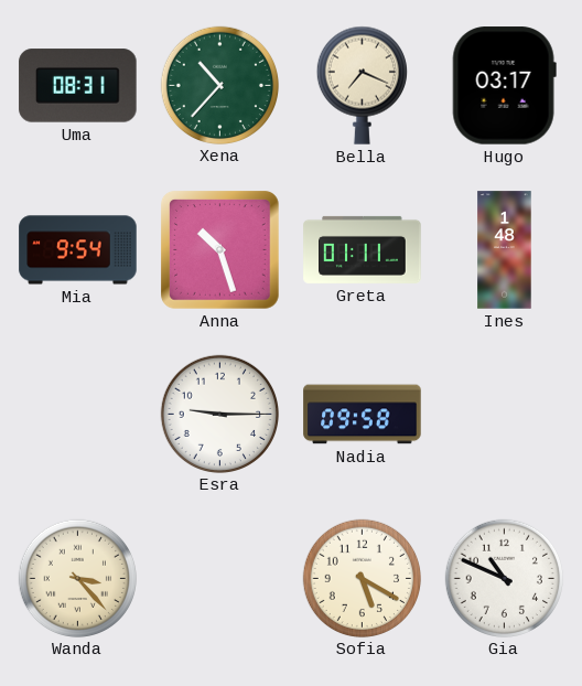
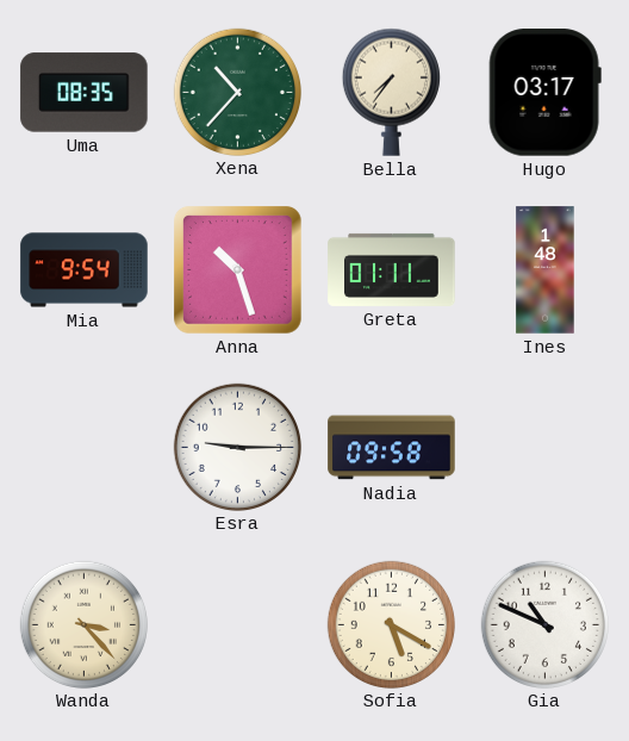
Uma: 08:31 -> 08:35
Bella: 7:19 -> 7:36
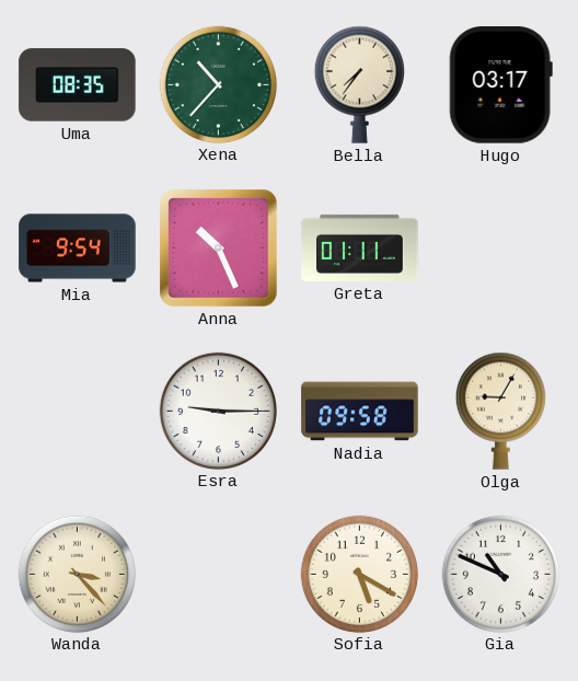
Anna: 10:27 -> 10:26
Ines: 1:48 -> none
Olga: none -> 9:05
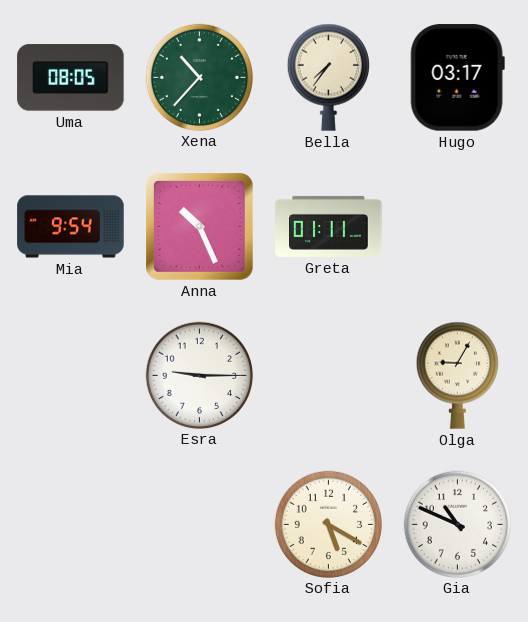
Uma: 08:35 -> 08:05
Nadia: 09:58 -> none
Wanda: 3:23 -> none
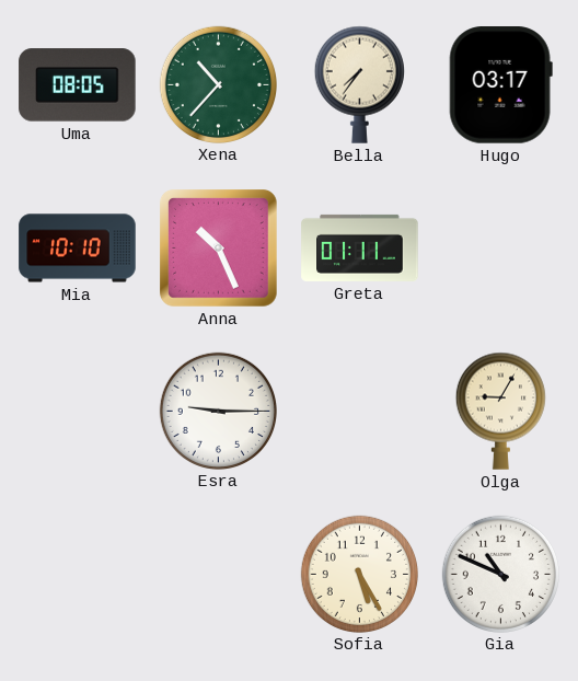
Mia: 9:54 -> 10:10
Sofia: 5:20 -> 5:25
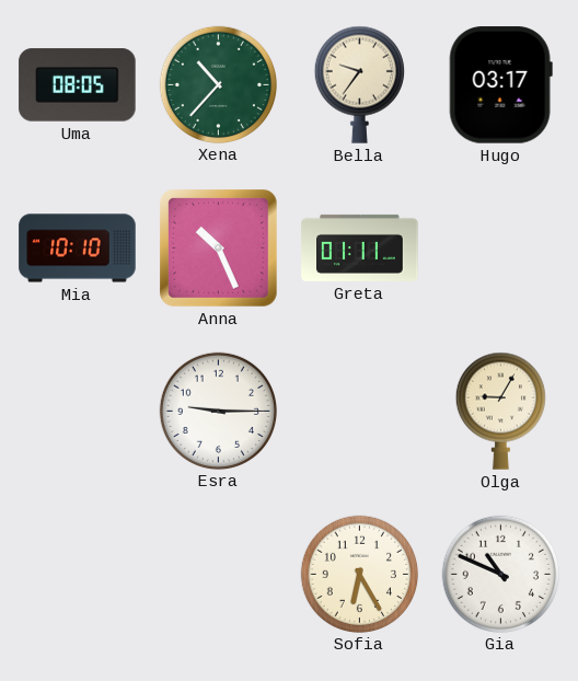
Bella: 7:36 -> 9:36
Sofia: 5:25 -> 6:25
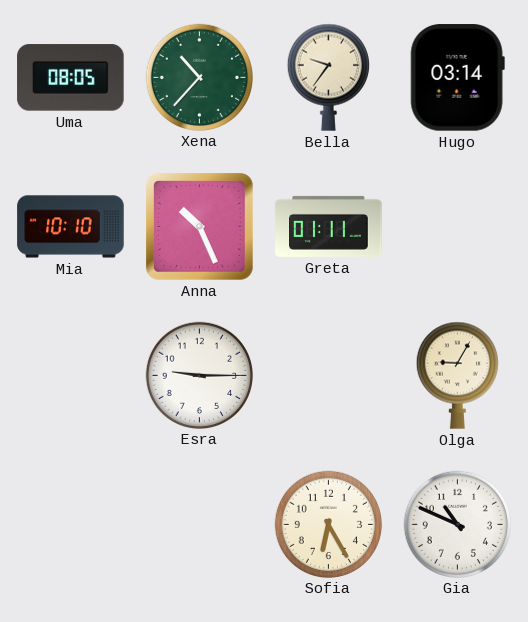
Hugo: 03:17 -> 03:14
